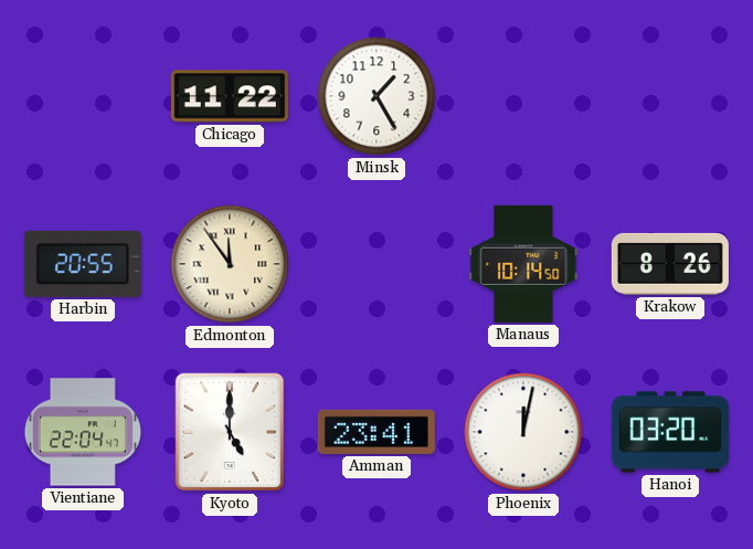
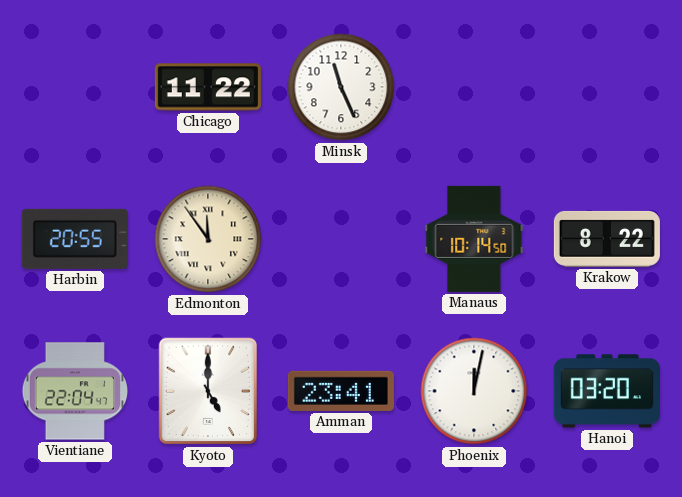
Minsk: 1:25 -> 11:26
Krakow: 8:26 -> 8:22
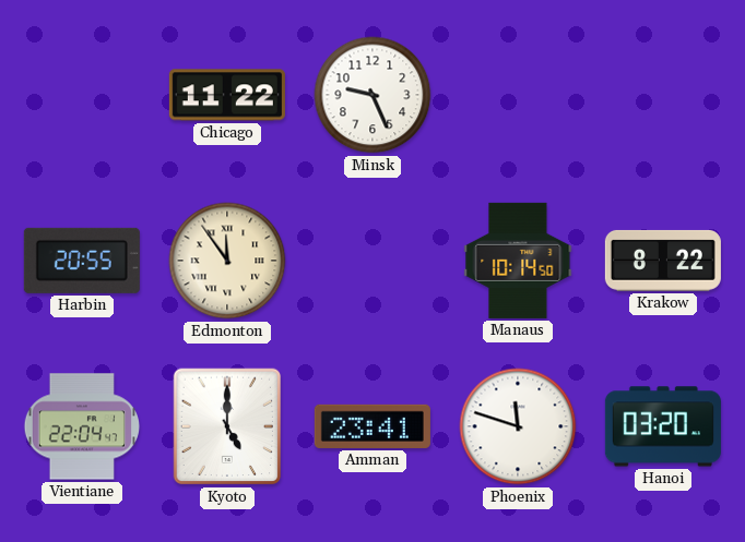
Minsk: 11:26 -> 9:26
Phoenix: 12:02 -> 11:48
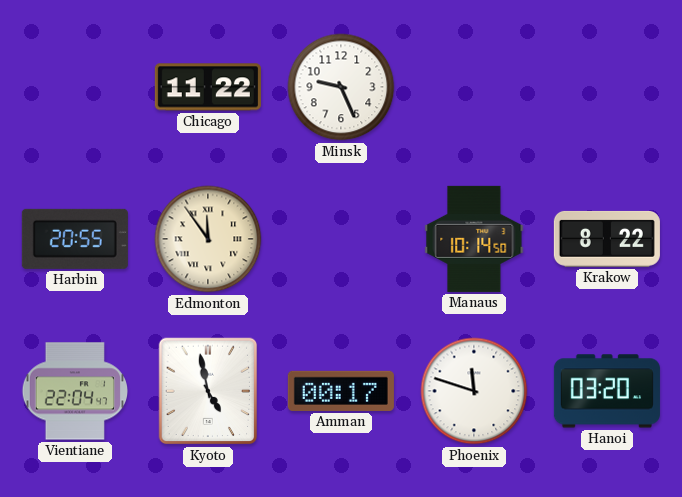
Kyoto: 5:00 -> 4:58
Amman: 23:41 -> 00:17
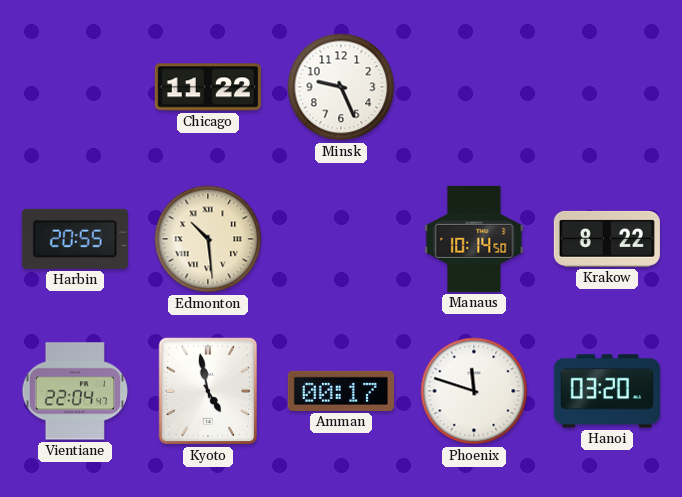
Edmonton: 11:54 -> 10:29
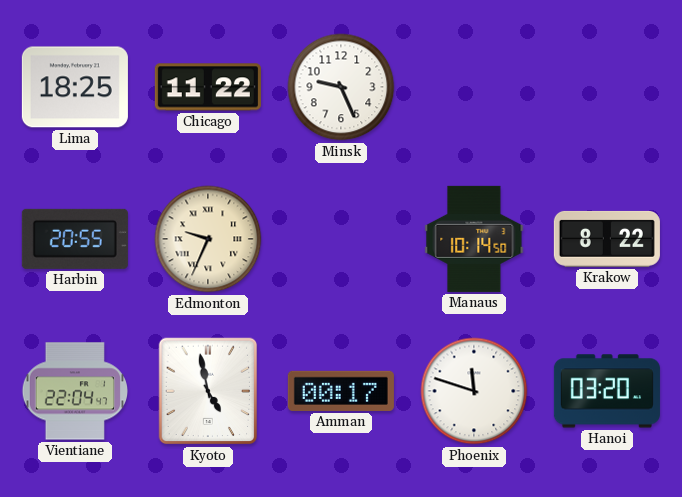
Lima: none -> 18:25
Edmonton: 10:29 -> 9:34
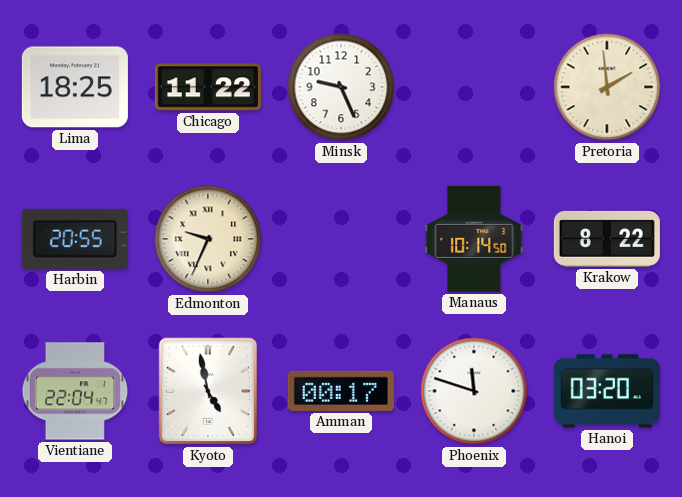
Pretoria: none -> 1:59
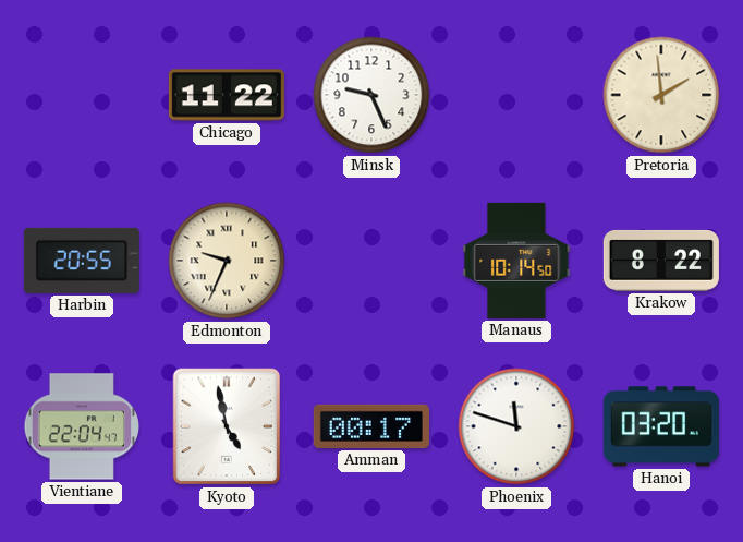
Lima: 18:25 -> none
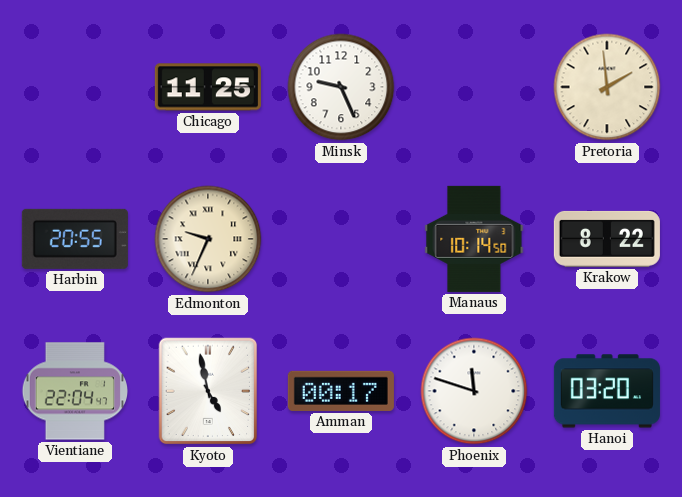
Chicago: 11:22 -> 11:25
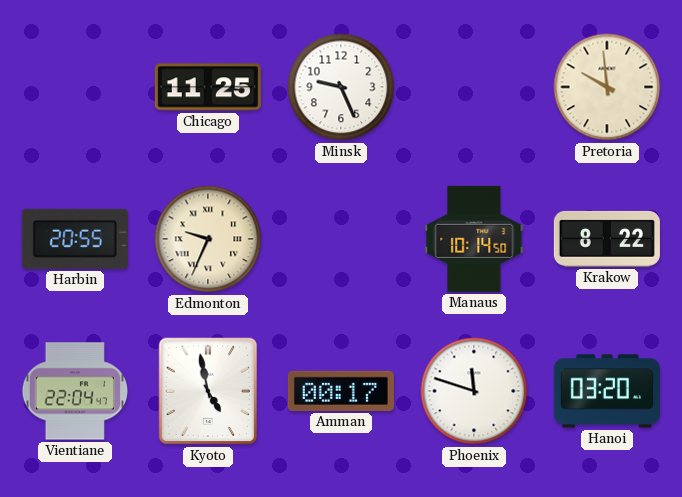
Pretoria: 1:59 -> 9:59
